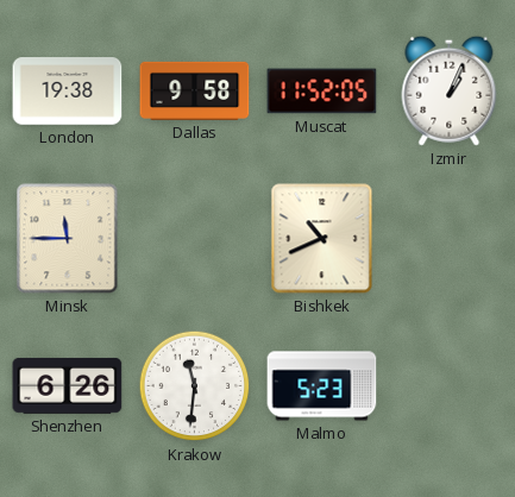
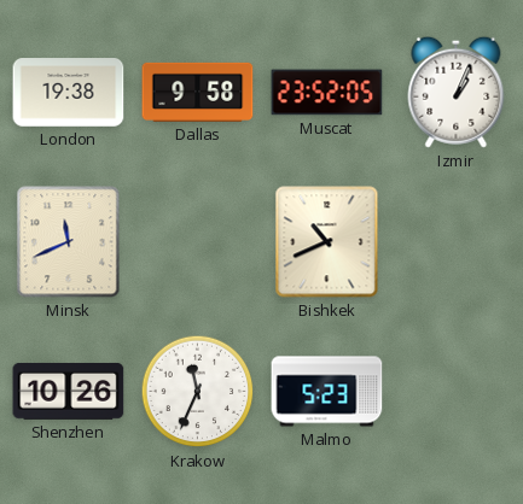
Muscat: 11:52 -> 23:52
Minsk: 11:45 -> 11:41
Shenzhen: 6:26 -> 10:26
Krakow: 11:31 -> 11:34
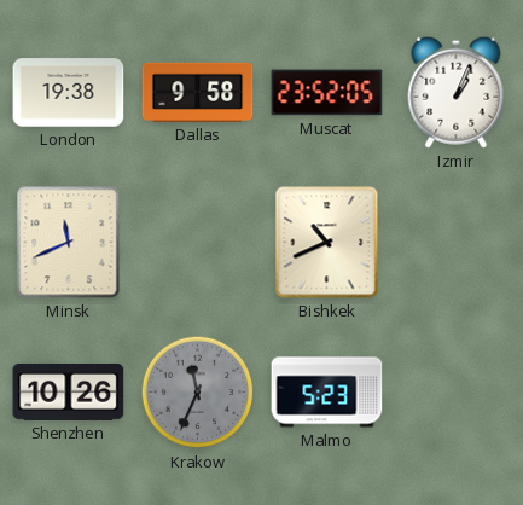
Krakow dial: white -> grey
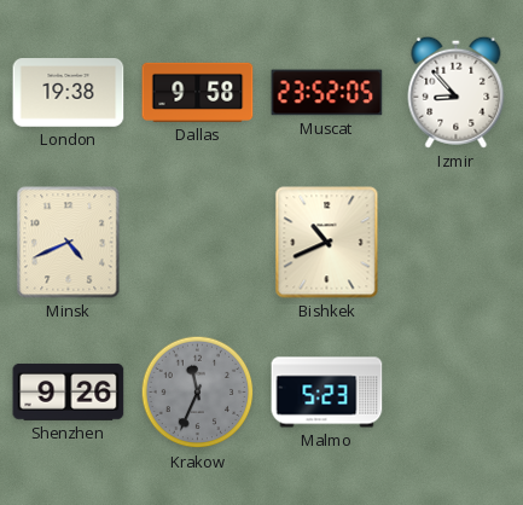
Izmir: 1:04 -> 8:53
Minsk: 11:41 -> 4:41
Shenzhen: 10:26 -> 9:26
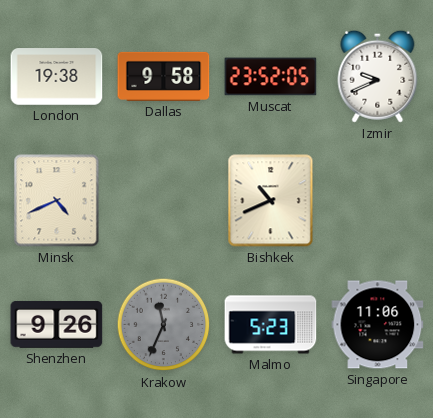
Izmir: 8:53 -> 9:41
Singapore: none -> 11:06
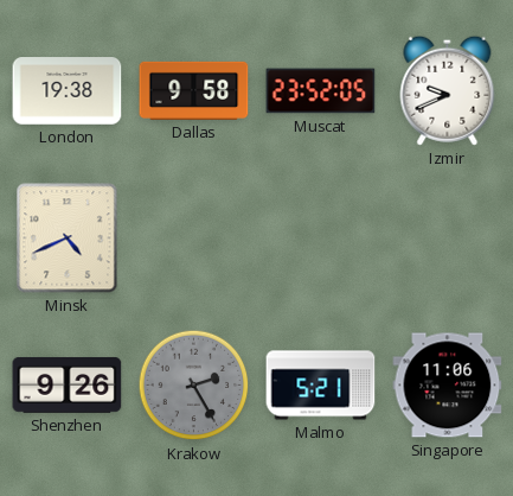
Bishkek: 10:41 -> none
Krakow: 11:34 -> 2:25
Malmo: 5:23 -> 5:21
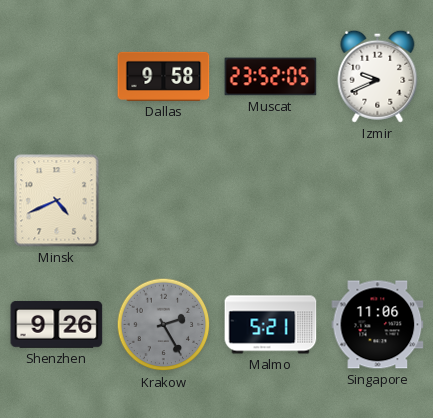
London: 19:38 -> none
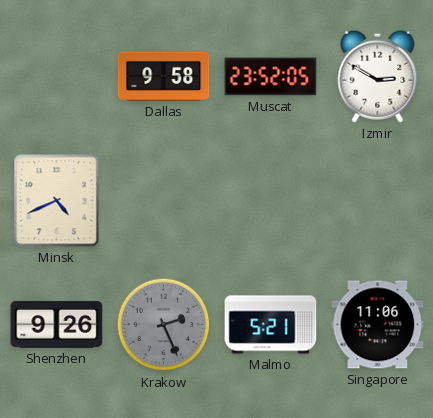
Izmir: 9:41 -> 2:50
Krakow: 2:25 -> 2:26
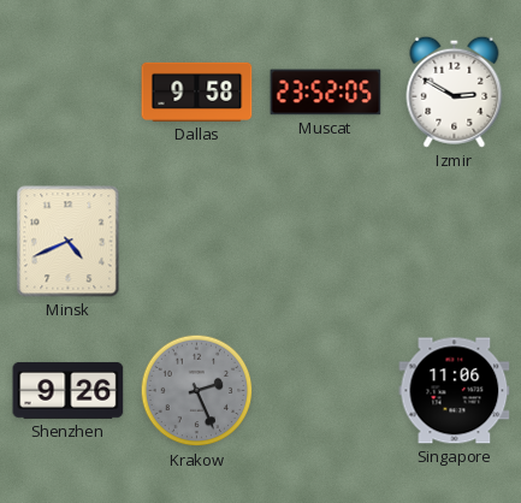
Malmo: 5:21 -> none
